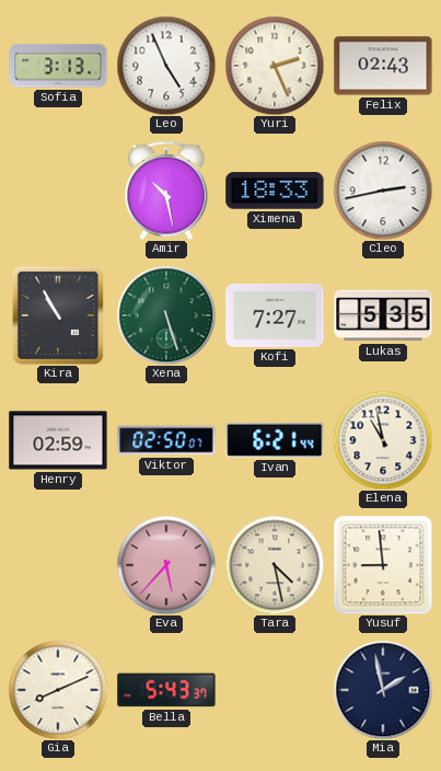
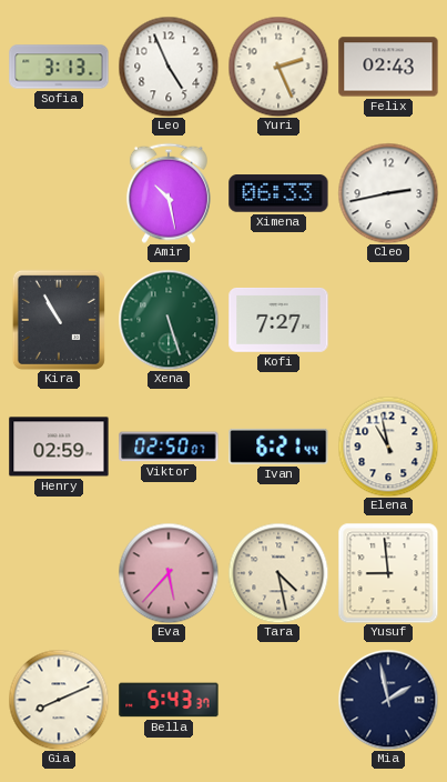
Ximena: 18:33 -> 06:33
Lukas: 5:35 -> none
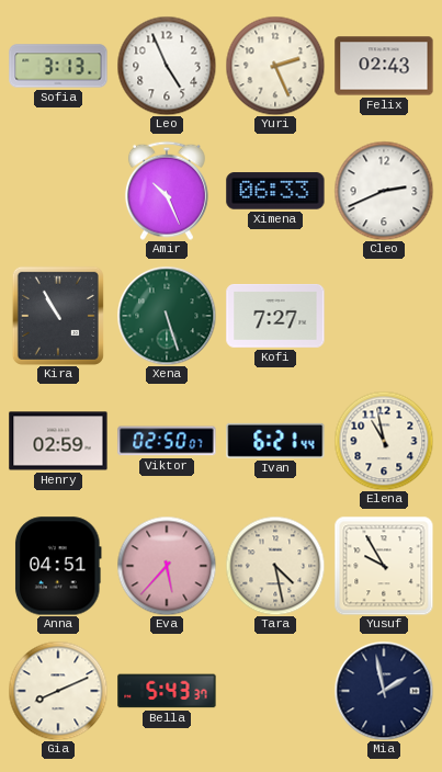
Amir: 10:28 -> 10:26
Cleo: 2:43 -> 2:41
Anna: none -> 04:51
Yusuf: 8:59 -> 9:55
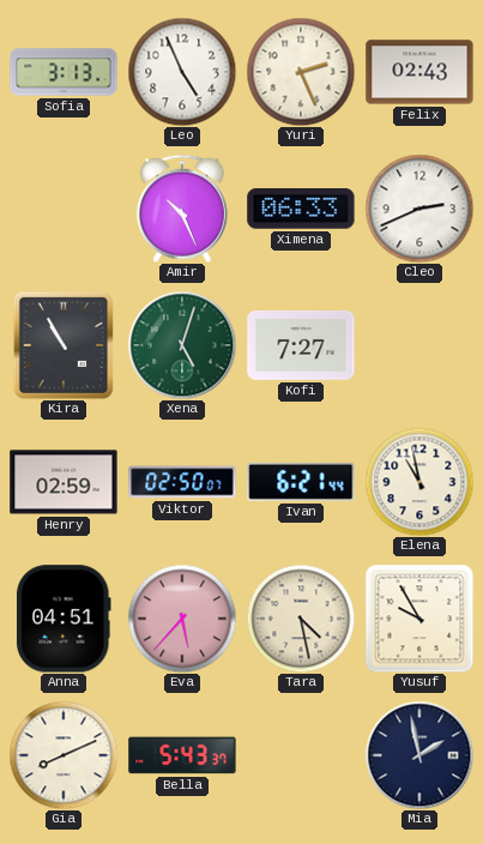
Xena: 5:27 -> 5:03
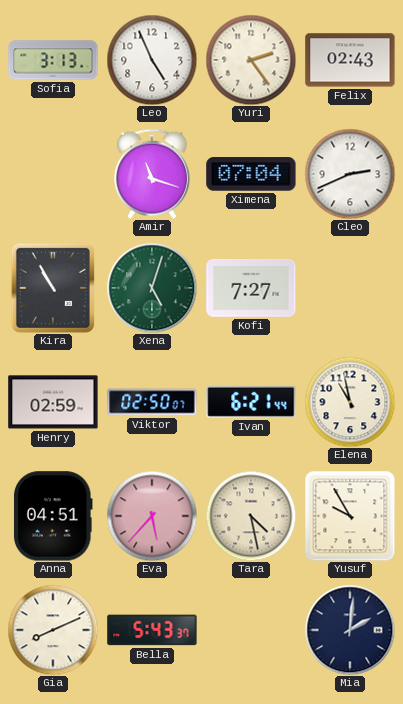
Yuri: 2:26 -> 2:24
Amir: 10:26 -> 11:18
Ximena: 06:33 -> 07:04
Mia: 1:58 -> 2:01
